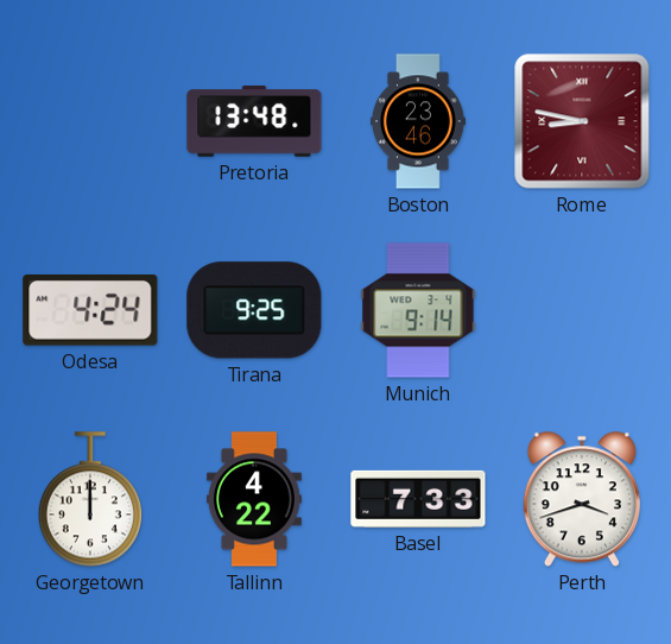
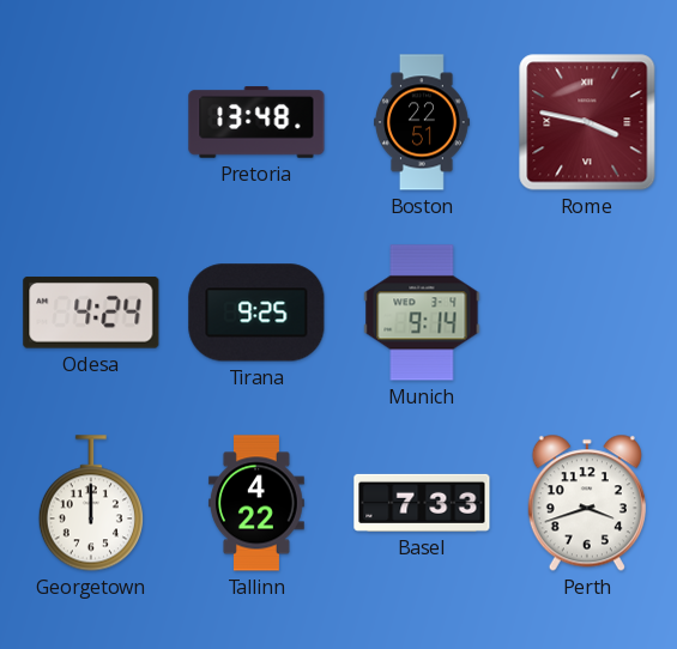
Boston: 23:46 -> 22:51
Rome: 8:47 -> 3:47
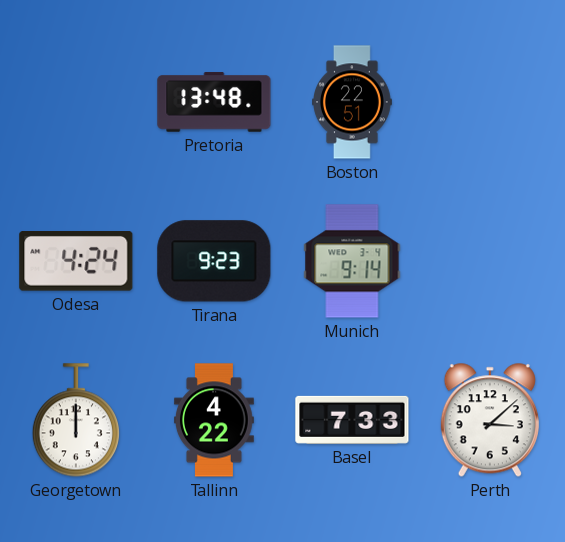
Rome: 3:47 -> none
Tirana: 9:25 -> 9:23
Perth: 3:42 -> 3:08
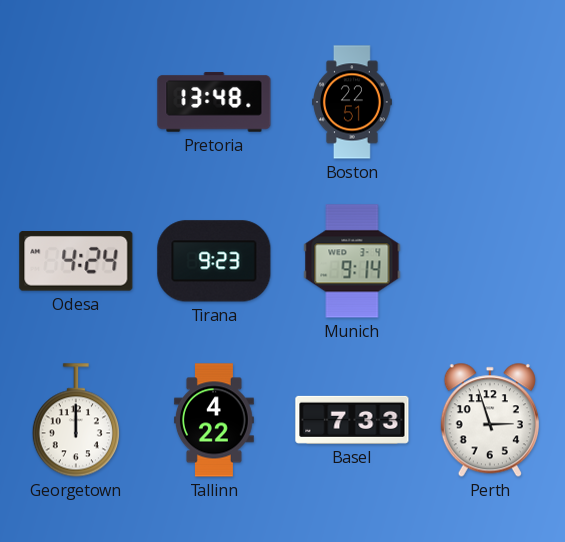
Perth: 3:08 -> 2:57
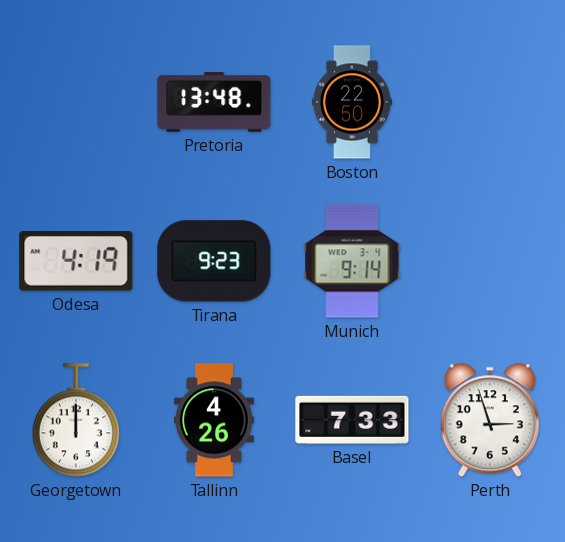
Boston: 22:51 -> 22:50
Odesa: 4:24 -> 4:19
Tallinn: 4:22 -> 4:26
